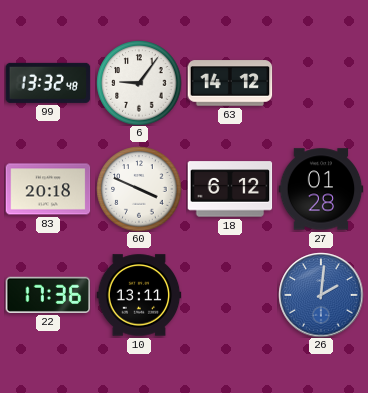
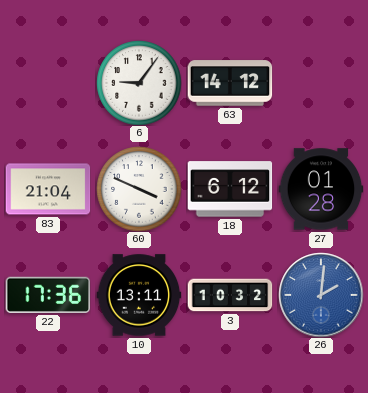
99: 13:32 -> none
83: 20:18 -> 21:04
3: none -> 10:32
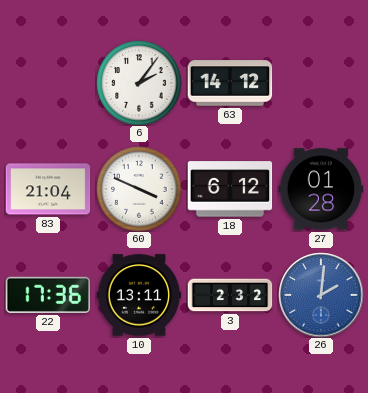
6: 9:06 -> 2:06
3: 10:32 -> 2:32
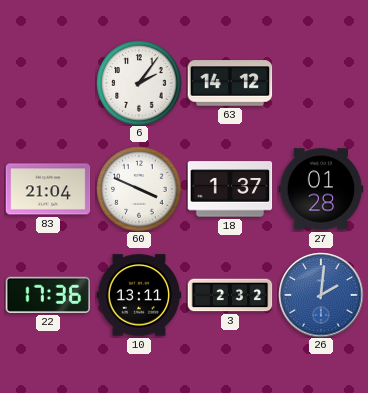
18: 6:12 -> 1:37
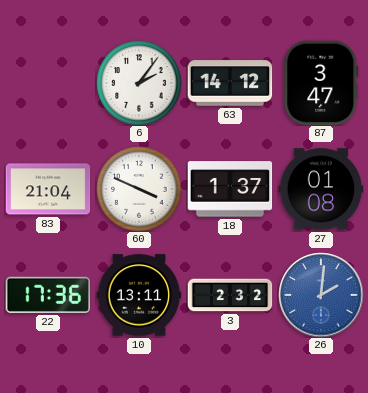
87: none -> 3:47
27: 01:28 -> 01:08
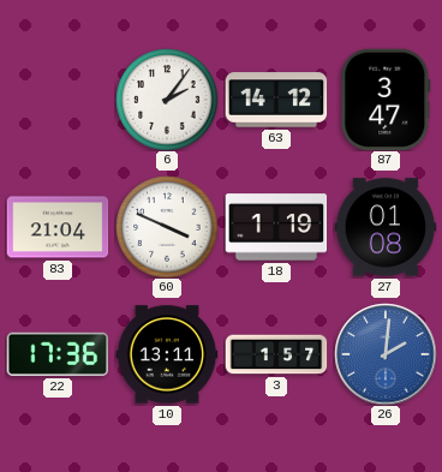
18: 1:37 -> 1:19
3: 2:32 -> 1:57
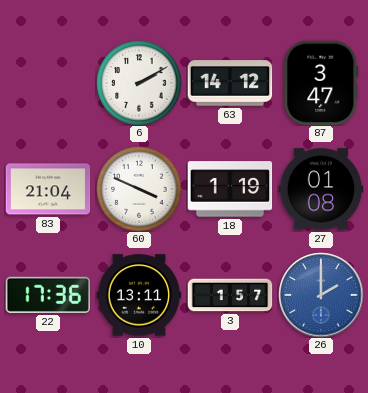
6: 2:06 -> 2:10
26: 2:01 -> 2:00
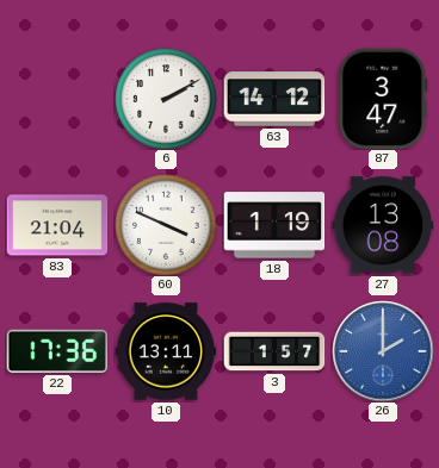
27: 01:08 -> 13:08
